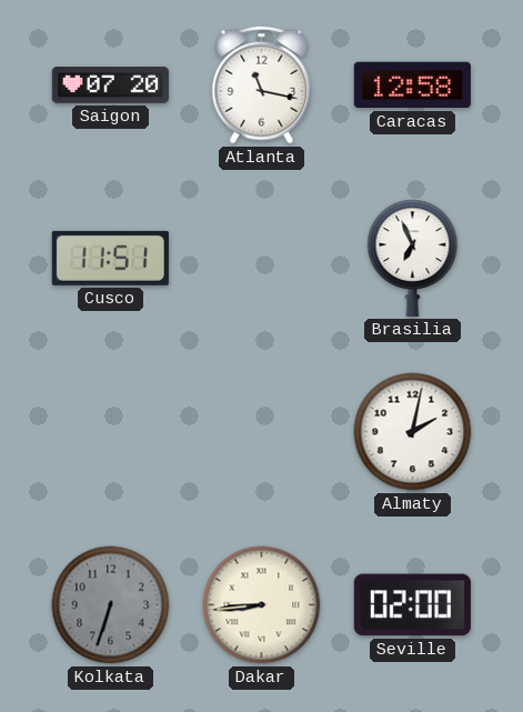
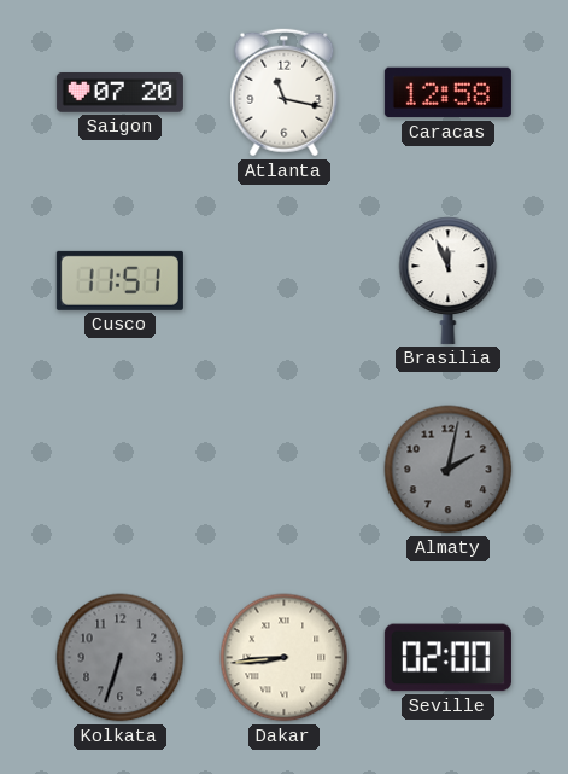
Brasilia: 6:56 -> 11:56
Almaty dial: white -> grey
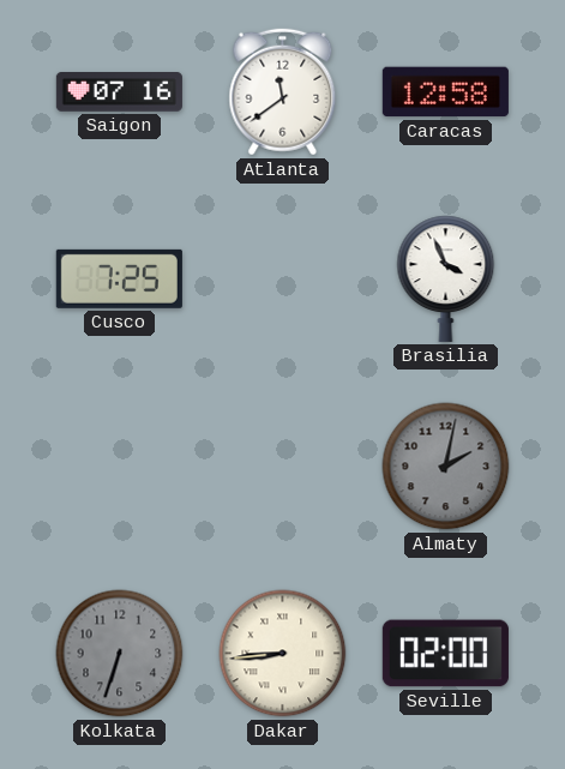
Saigon: 07:20 -> 07:16
Atlanta: 11:17 -> 11:39
Cusco: 11:51 -> 7:25
Brasilia: 11:56 -> 3:56
